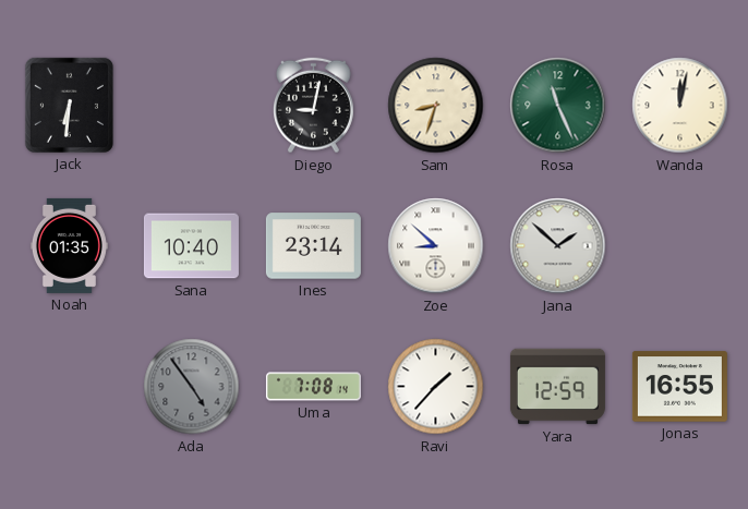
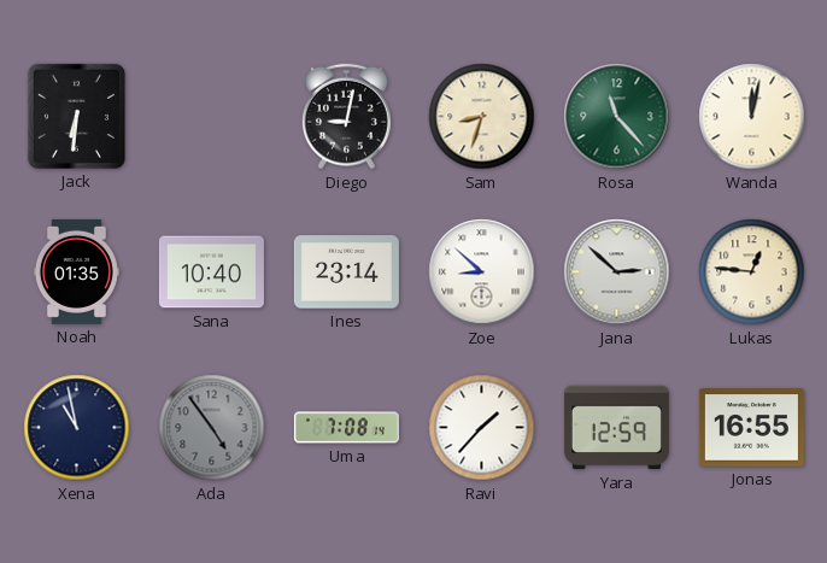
Rosa: 11:26 -> 11:23
Jana: 1:52 -> 2:52
Lukas: none -> 12:46
Xena: none -> 10:58
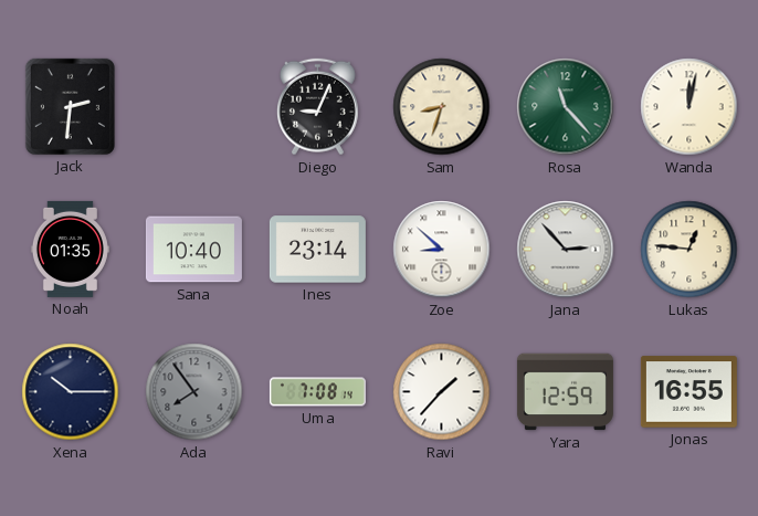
Jack: 6:31 -> 2:31
Diego: 9:02 -> 9:04
Jana: 2:52 -> 2:53
Xena: 10:58 -> 10:15
Ada: 4:54 -> 7:54
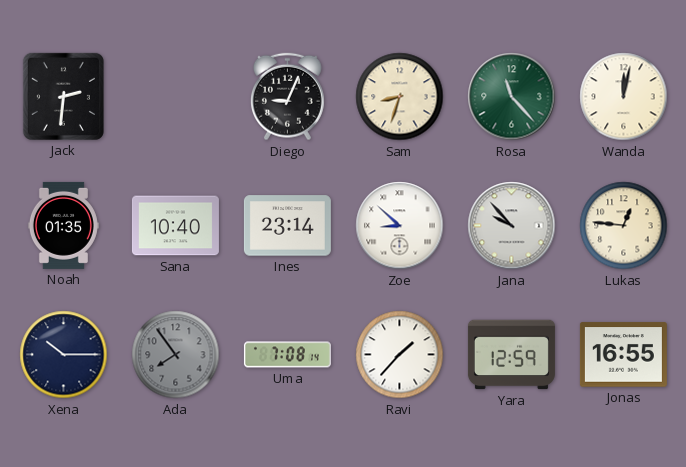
Jana: 2:53 -> 9:53
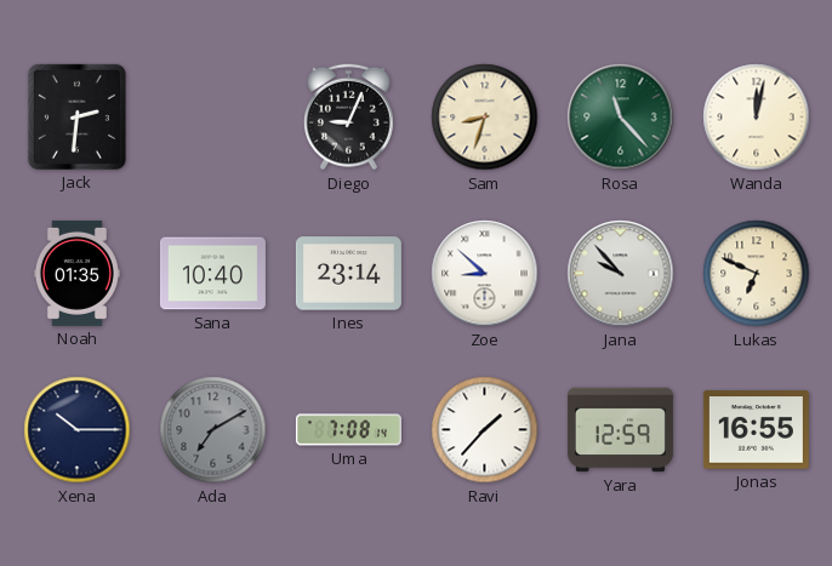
Lukas: 12:46 -> 6:49
Ada: 7:54 -> 7:10
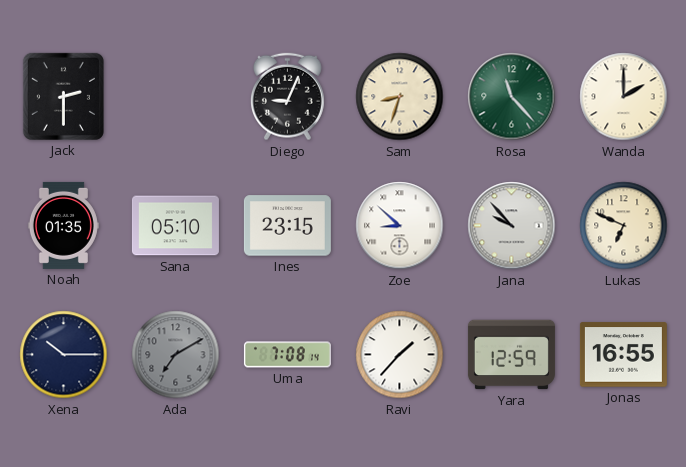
Jack: 2:31 -> 2:30
Wanda: 12:02 -> 2:00
Sana: 10:40 -> 05:10
Ines: 23:14 -> 23:15
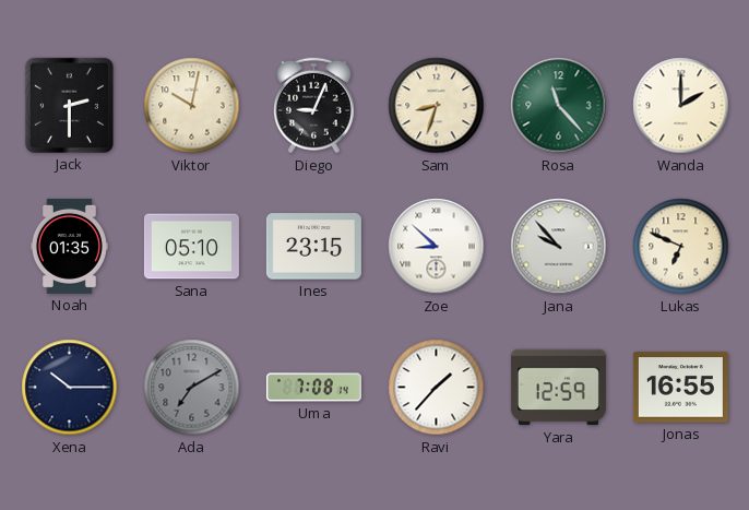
Viktor: none -> 10:02
